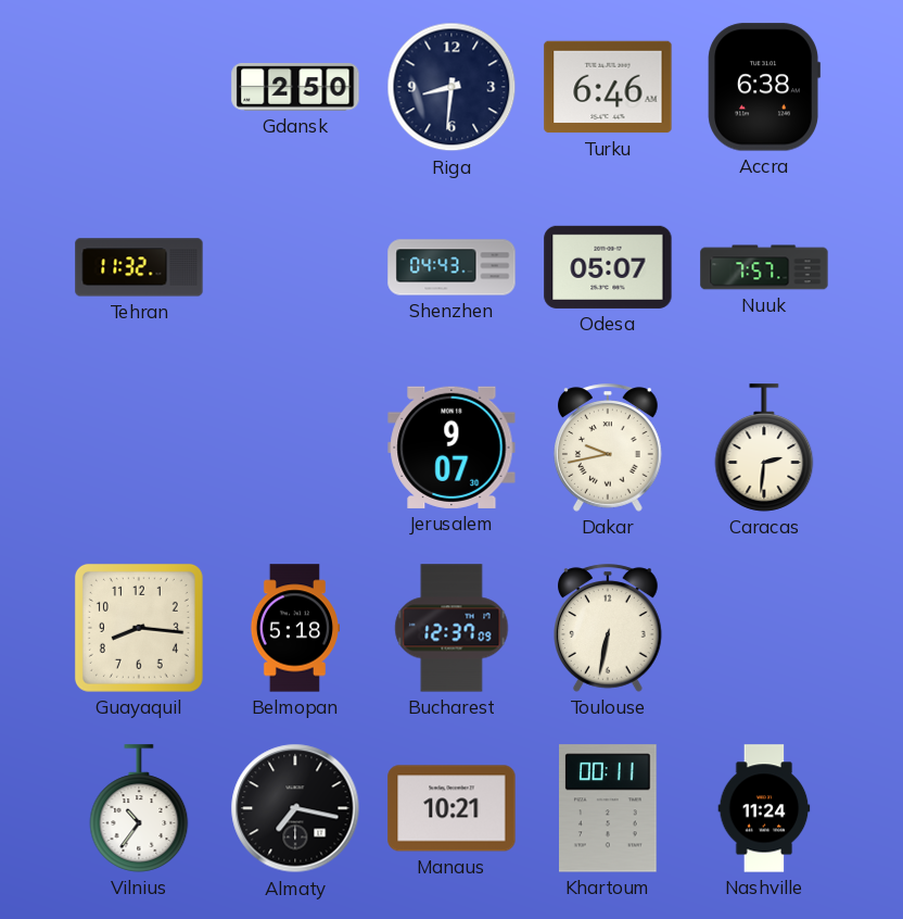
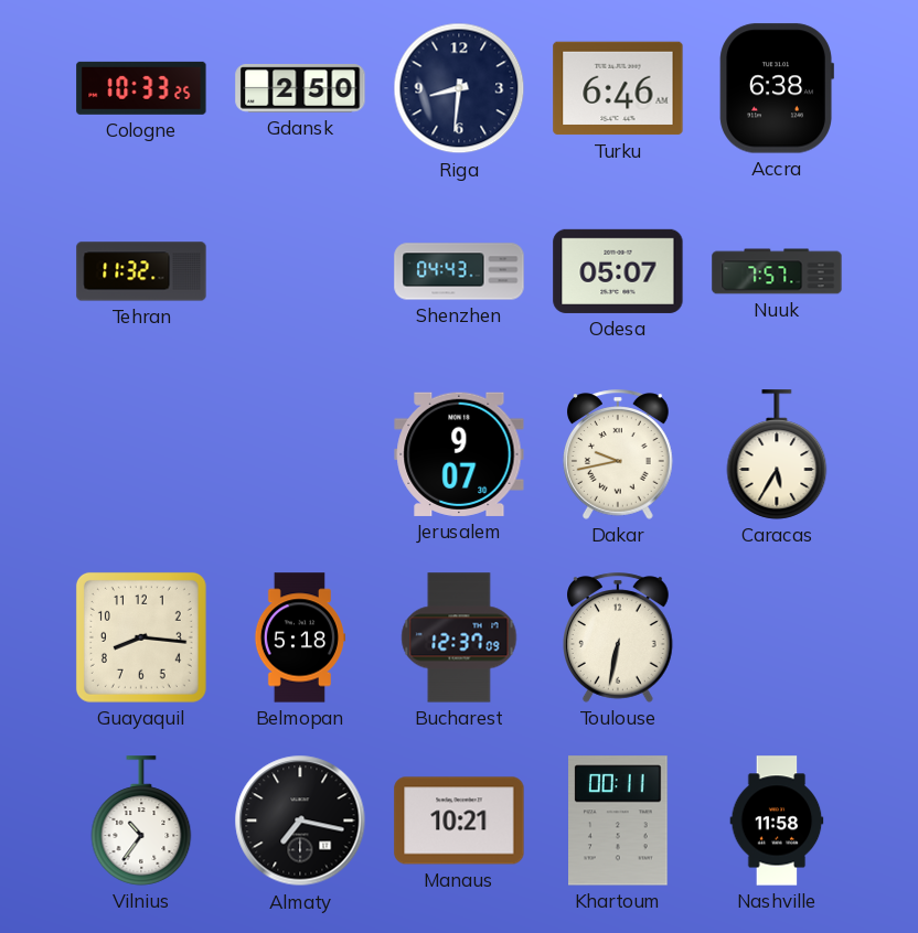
Cologne: none -> 10:33
Caracas: 2:31 -> 5:35
Nashville: 11:24 -> 11:58
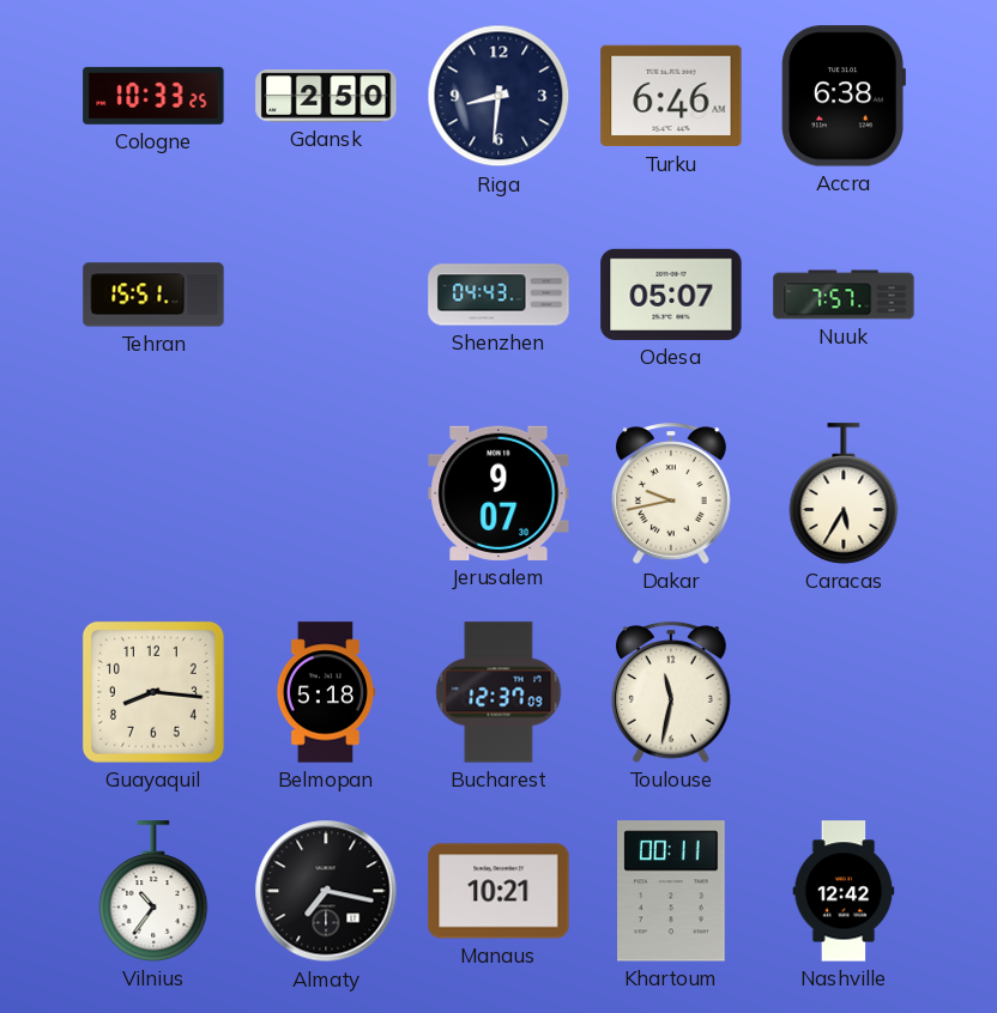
Tehran: 11:32 -> 15:51
Toulouse: 6:32 -> 11:32
Nashville: 11:58 -> 12:42
